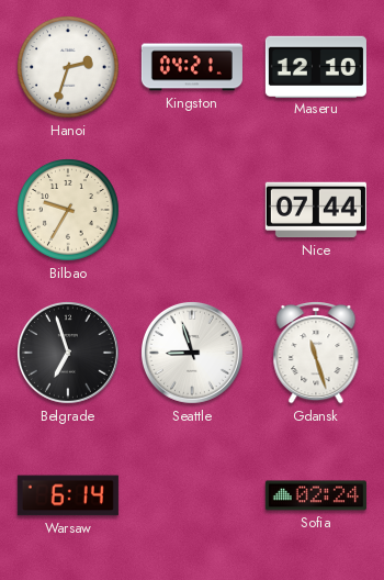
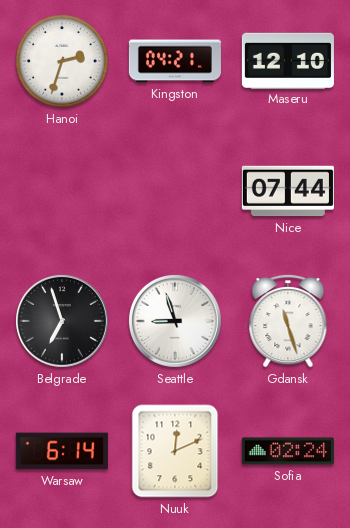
Bilbao: 9:35 -> none
Nuuk: none -> 12:11
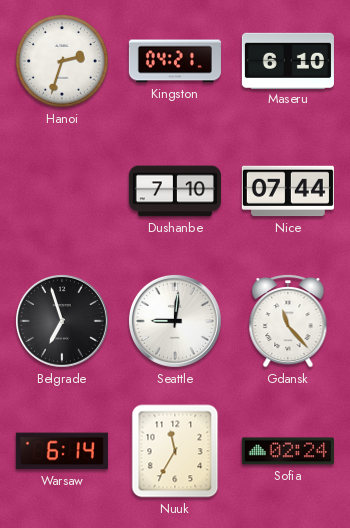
Maseru: 12:10 -> 6:10
Dushanbe: none -> 7:10
Seattle: 8:57 -> 9:01
Gdansk: 11:27 -> 11:23
Nuuk: 12:11 -> 11:35
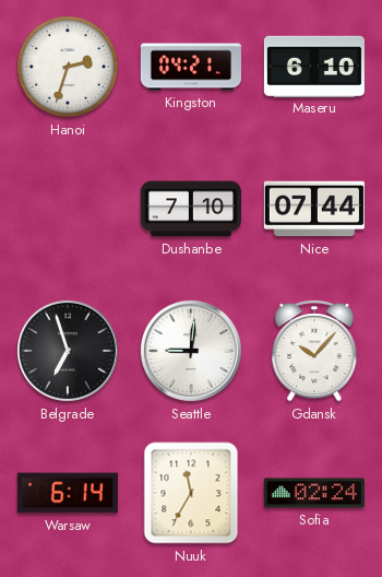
Gdansk: 11:23 -> 10:07
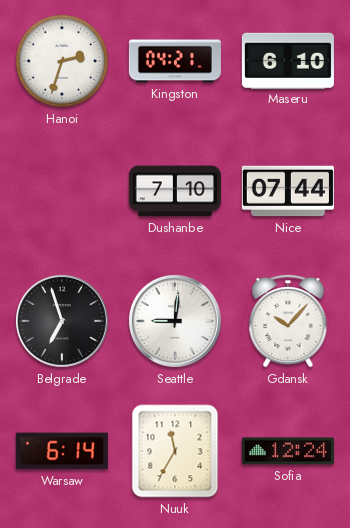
Sofia: 02:24 -> 12:24
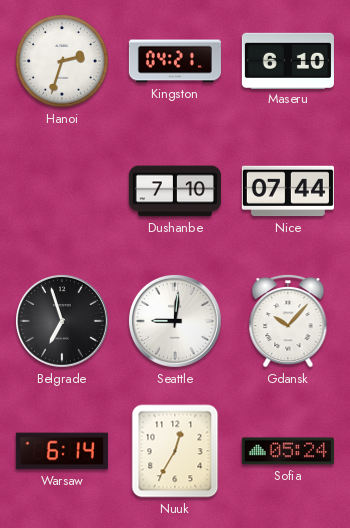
Nuuk: 11:35 -> 12:35
Sofia: 12:24 -> 05:24
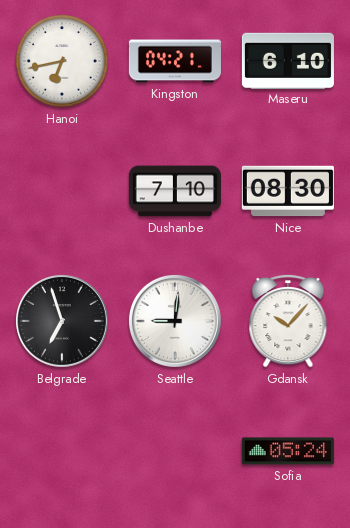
Hanoi: 2:33 -> 6:43
Nice: 07:44 -> 08:30
Warsaw: 6:14 -> none
Nuuk: 12:35 -> none
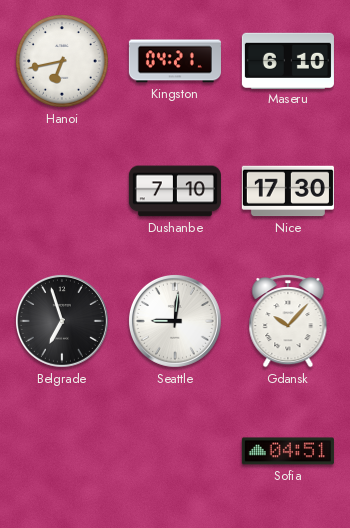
Nice: 08:30 -> 17:30
Sofia: 05:24 -> 04:51
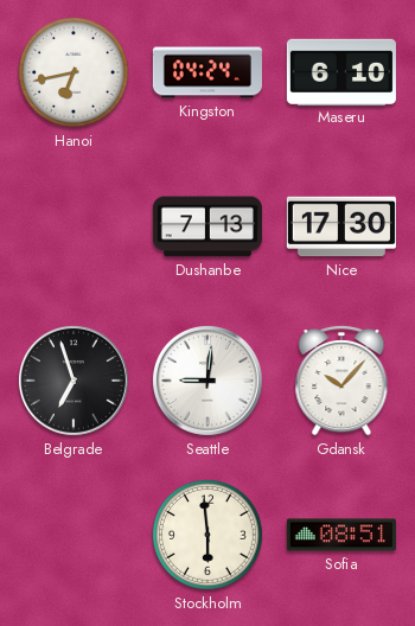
Kingston: 04:21 -> 04:24
Dushanbe: 7:10 -> 7:13
Stockholm: none -> 5:59
Sofia: 04:51 -> 08:51
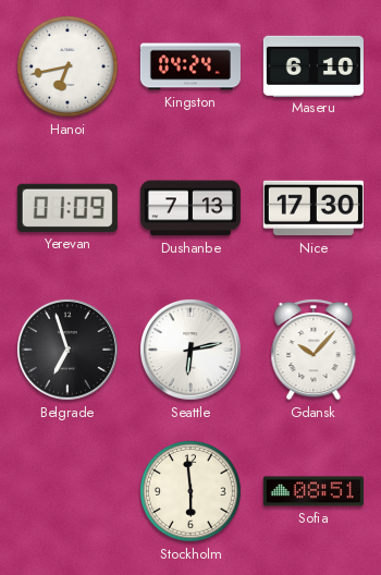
Yerevan: none -> 01:09
Seattle: 9:01 -> 6:13
